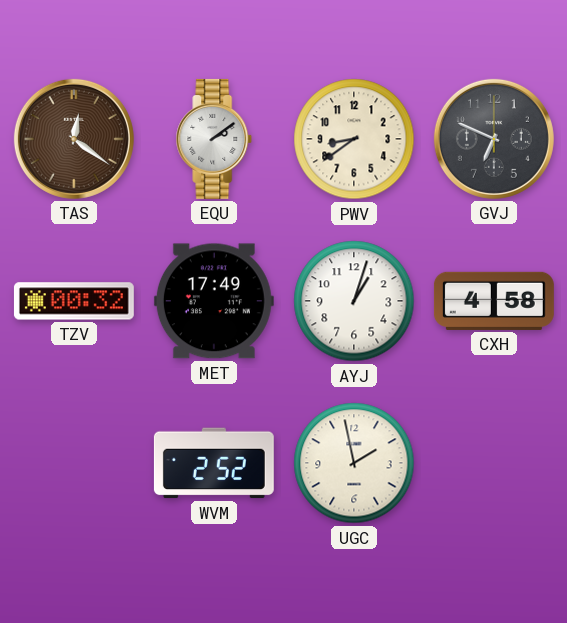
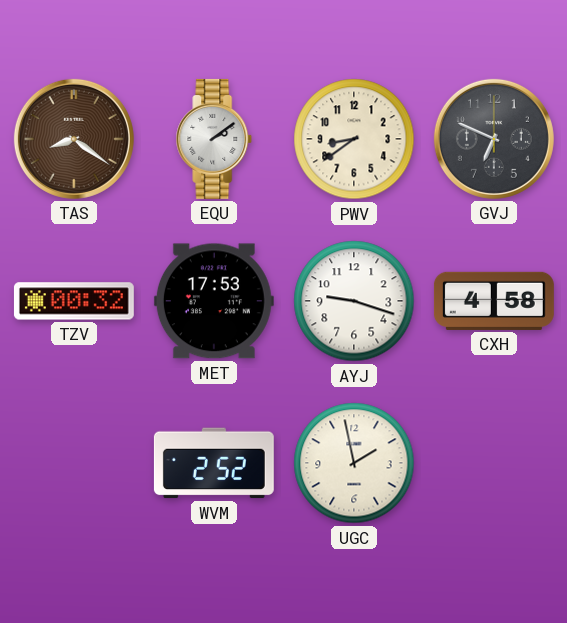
TAS: 12:21 -> 8:21
MET: 17:49 -> 17:53
AYJ: 1:03 -> 9:18
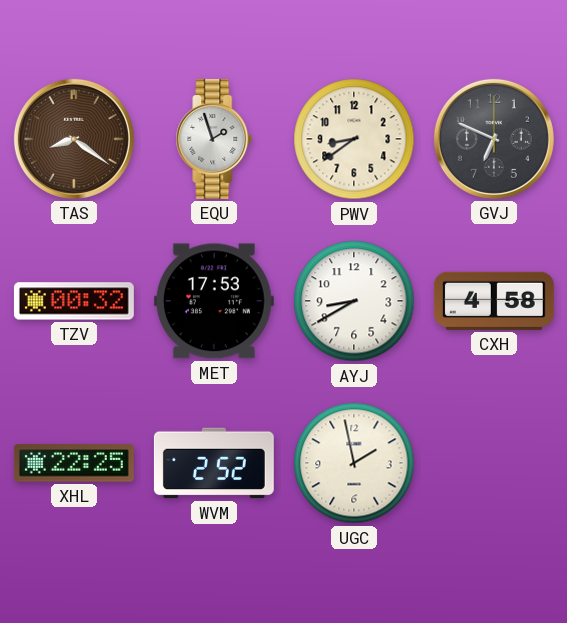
EQU: 2:09 -> 1:57
AYJ: 9:18 -> 8:40
XHL: none -> 22:25
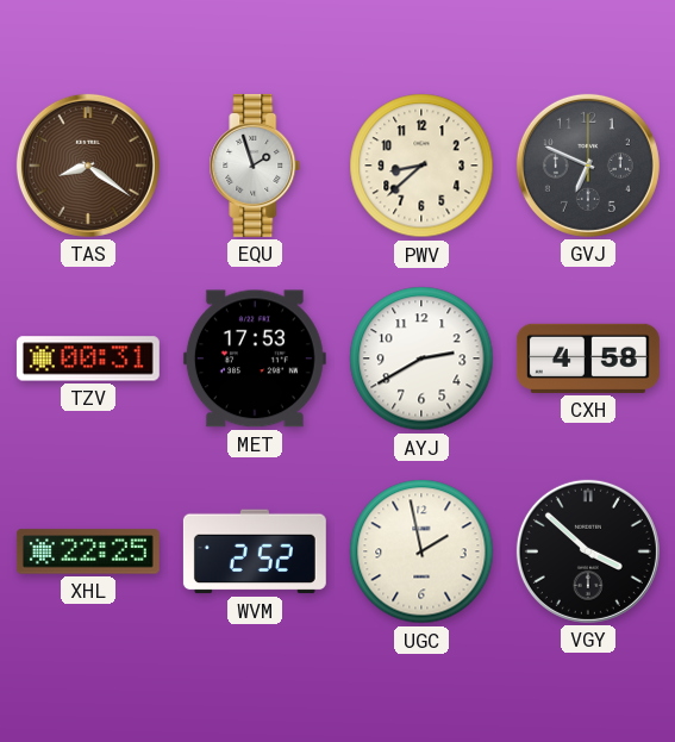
PWV: 8:39 -> 8:38
TZV: 00:32 -> 00:31
AYJ: 8:40 -> 2:40
VGY: none -> 3:52
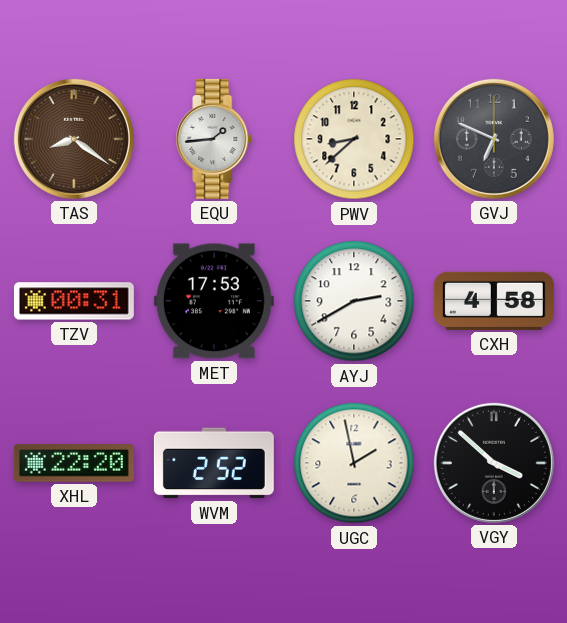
EQU: 1:57 -> 1:44
XHL: 22:25 -> 22:20
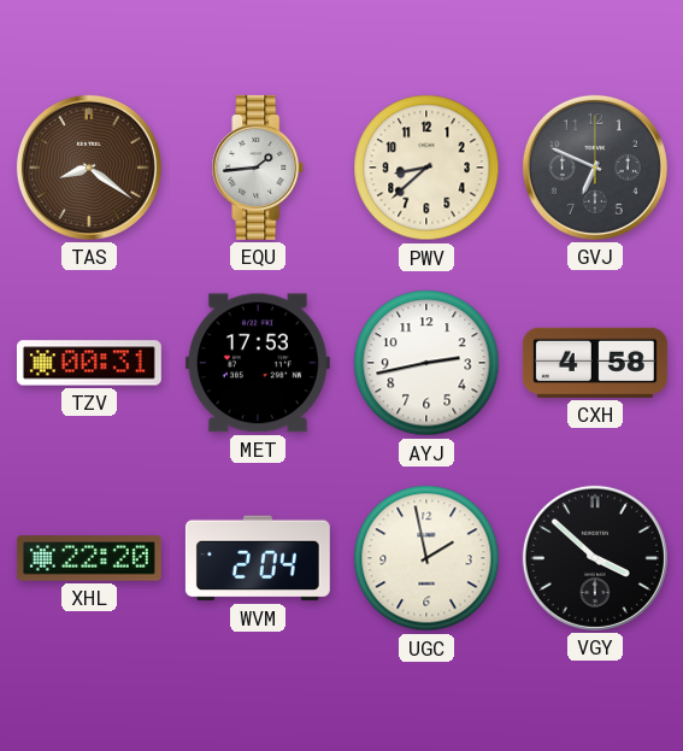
AYJ: 2:40 -> 2:43
WVM: 2:52 -> 2:04
